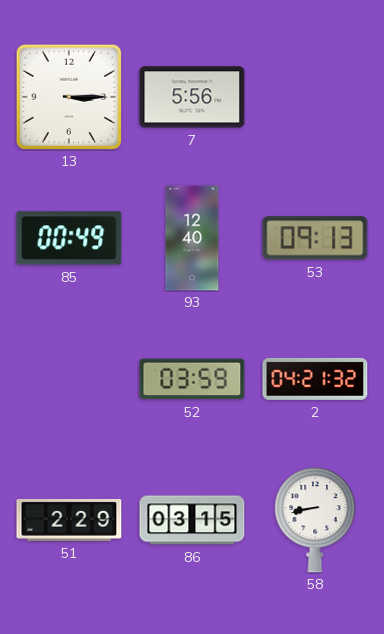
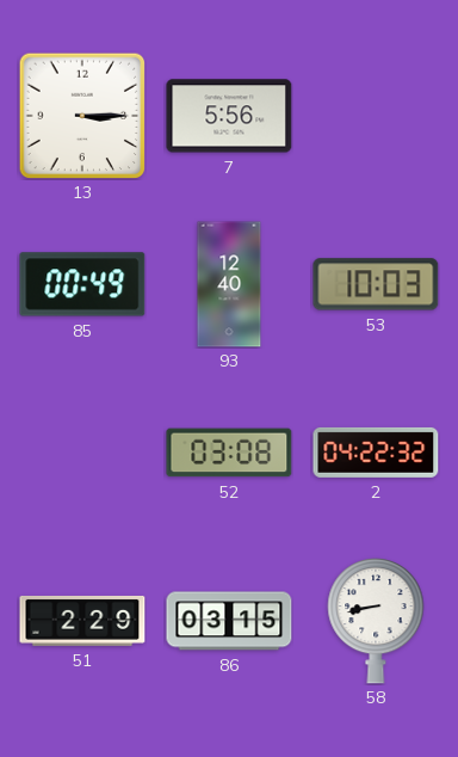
53: 09:13 -> 10:03
52: 03:59 -> 03:08
2: 04:21 -> 04:22
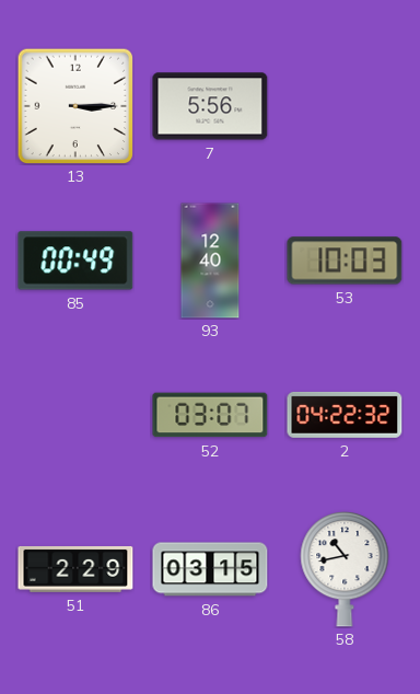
52: 03:08 -> 03:07
58: 8:43 -> 10:43
